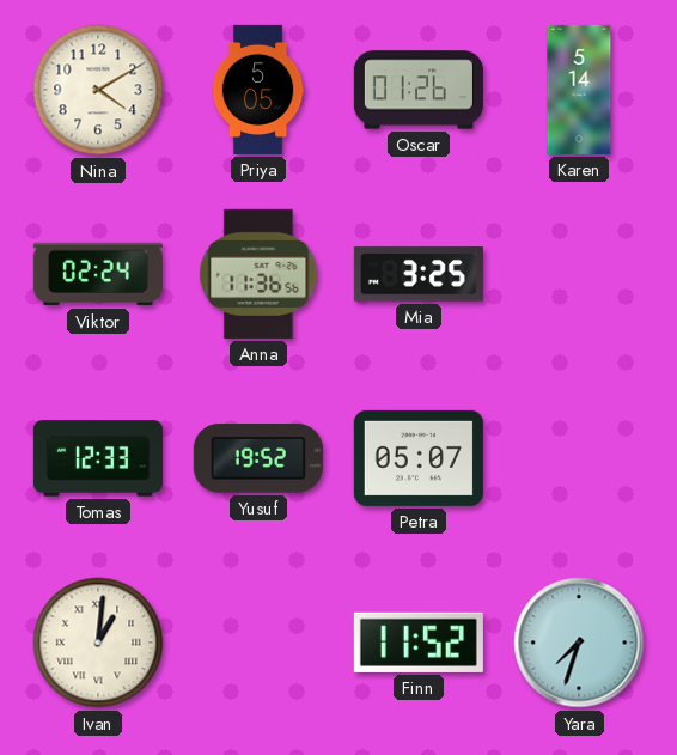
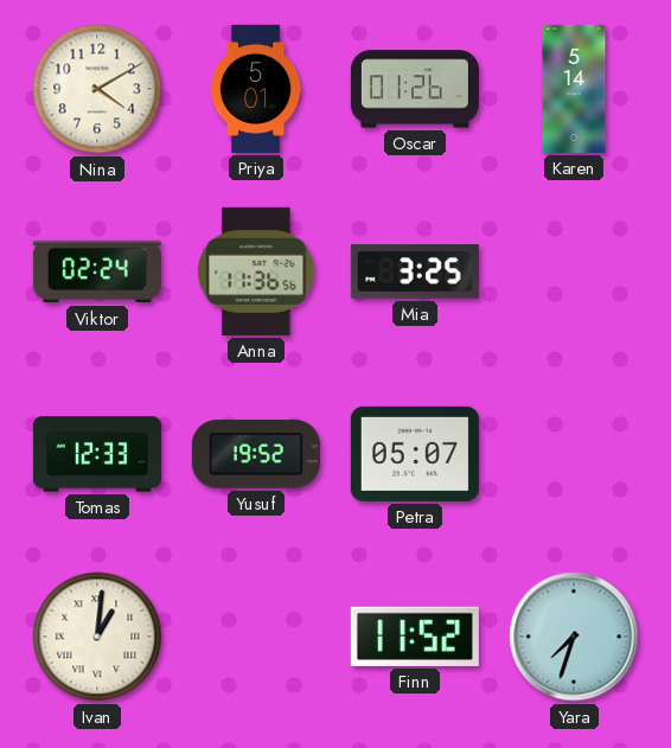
Priya: 5:05 -> 5:01
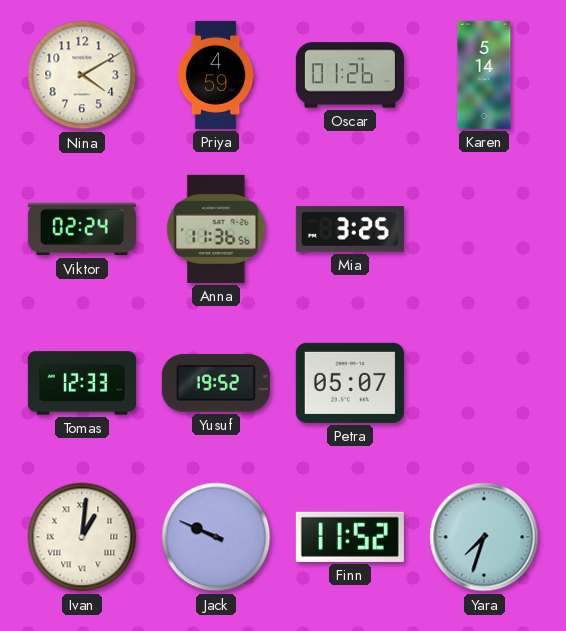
Priya: 5:01 -> 4:59
Jack: none -> 9:49
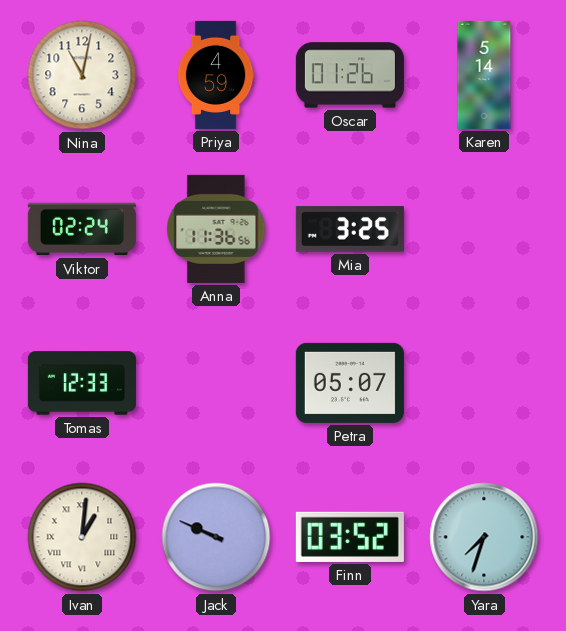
Nina: 4:10 -> 11:02
Yusuf: 19:52 -> none
Finn: 11:52 -> 03:52
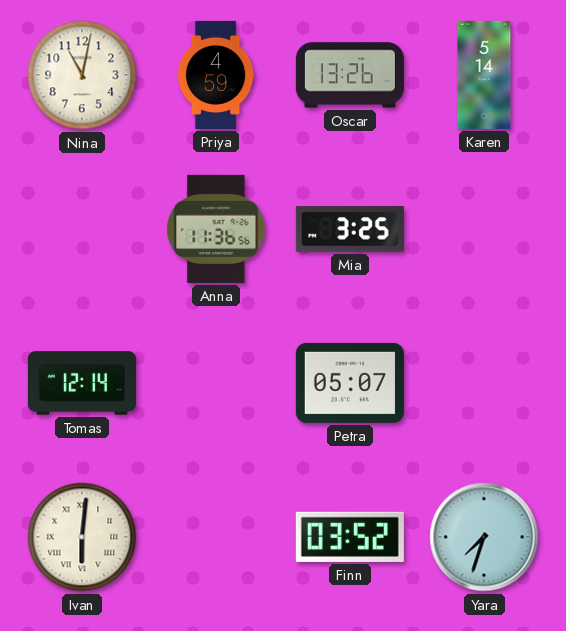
Oscar: 01:26 -> 13:26
Viktor: 02:24 -> none
Tomas: 12:33 -> 12:14
Ivan: 1:01 -> 6:01
Jack: 9:49 -> none
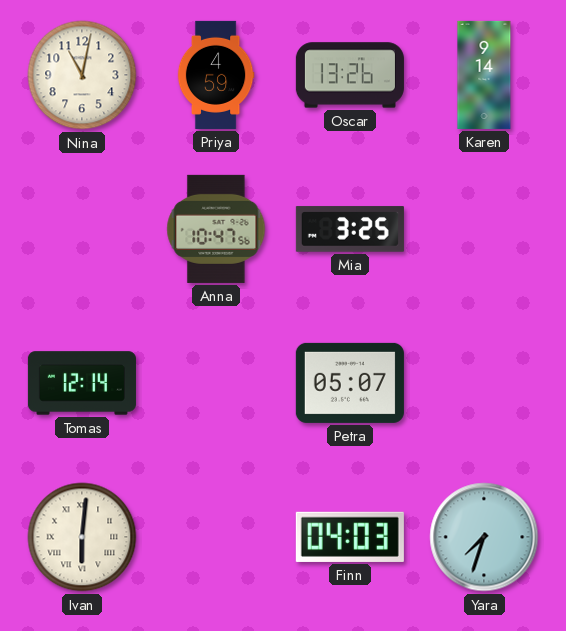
Karen: 5:14 -> 9:14
Anna: 11:36 -> 10:47
Finn: 03:52 -> 04:03
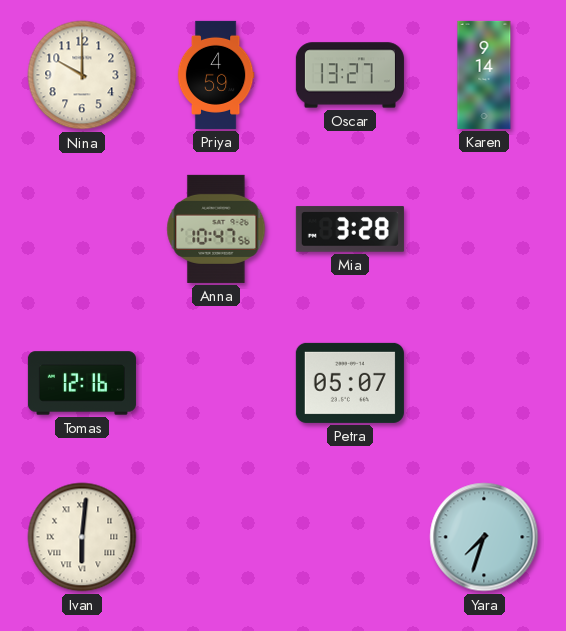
Nina: 11:02 -> 10:00
Oscar: 13:26 -> 13:27
Mia: 3:25 -> 3:28
Tomas: 12:14 -> 12:16
Finn: 04:03 -> none
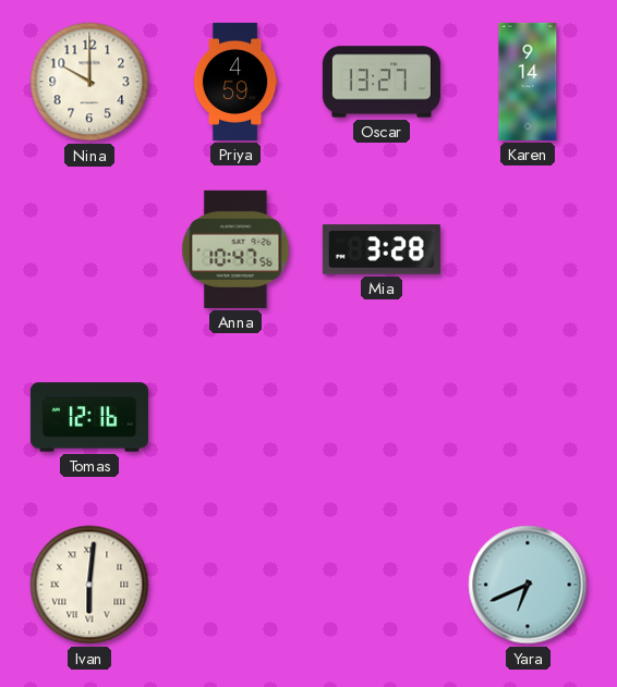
Petra: 05:07 -> none
Yara: 7:33 -> 6:41
